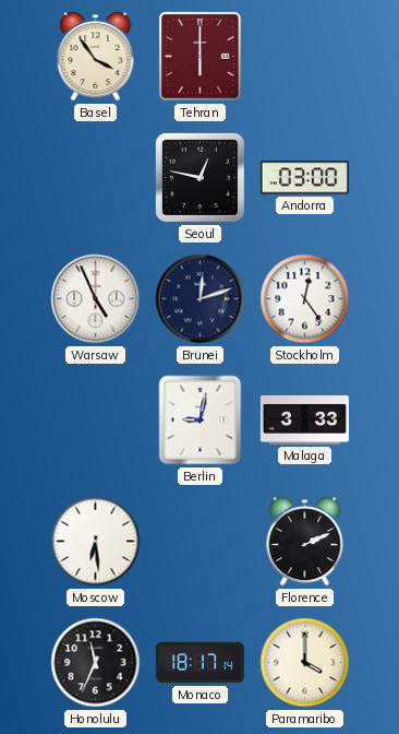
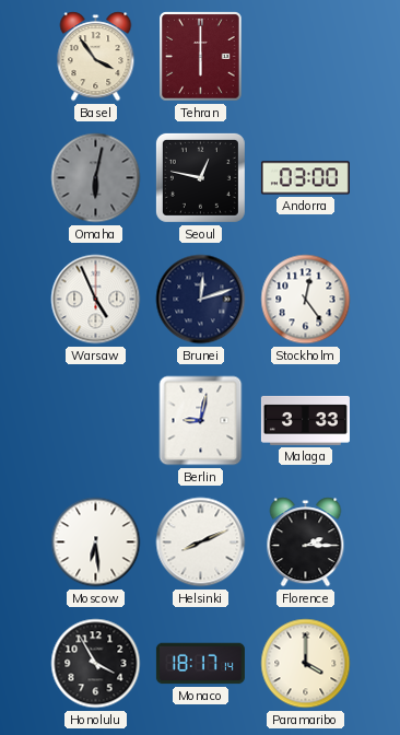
Omaha: none -> 6:02
Helsinki: none -> 8:11
Florence: 2:11 -> 2:15
Honolulu: 11:34 -> 3:55
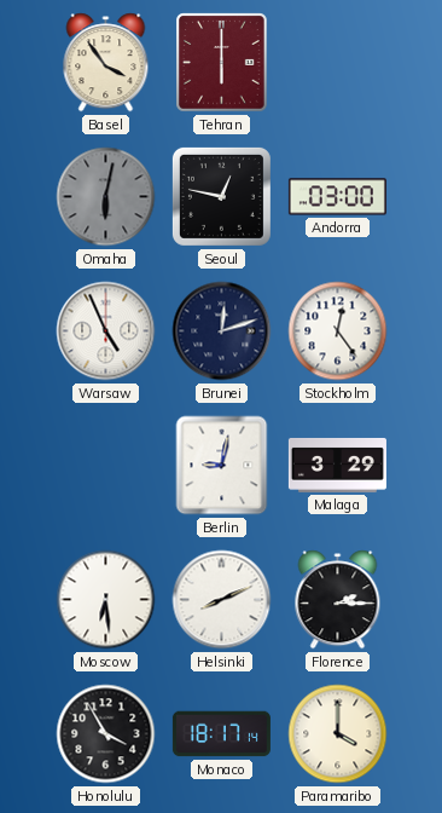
Malaga: 3:33 -> 3:29
